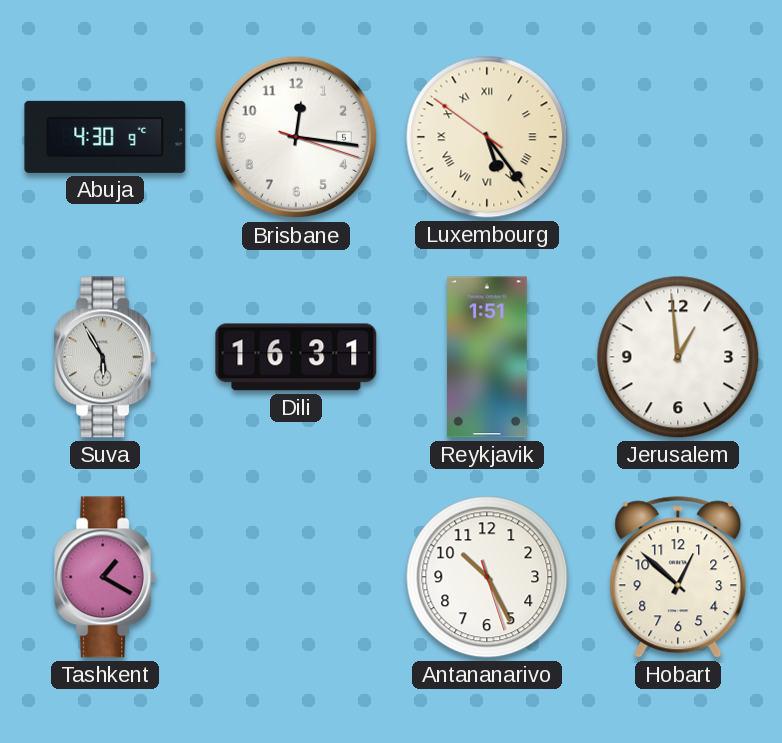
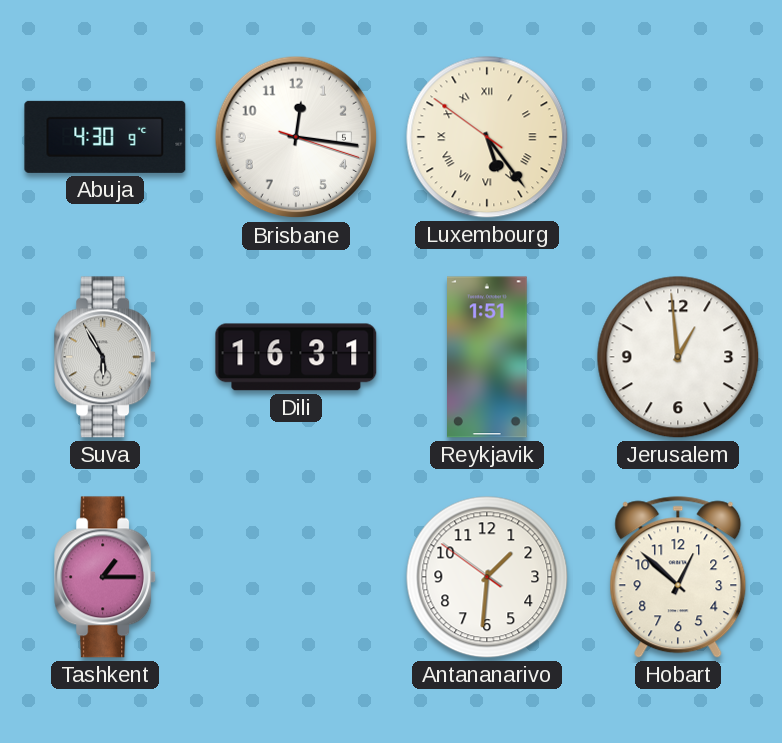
Tashkent: 1:20 -> 1:15
Antananarivo: 10:25 -> 1:30
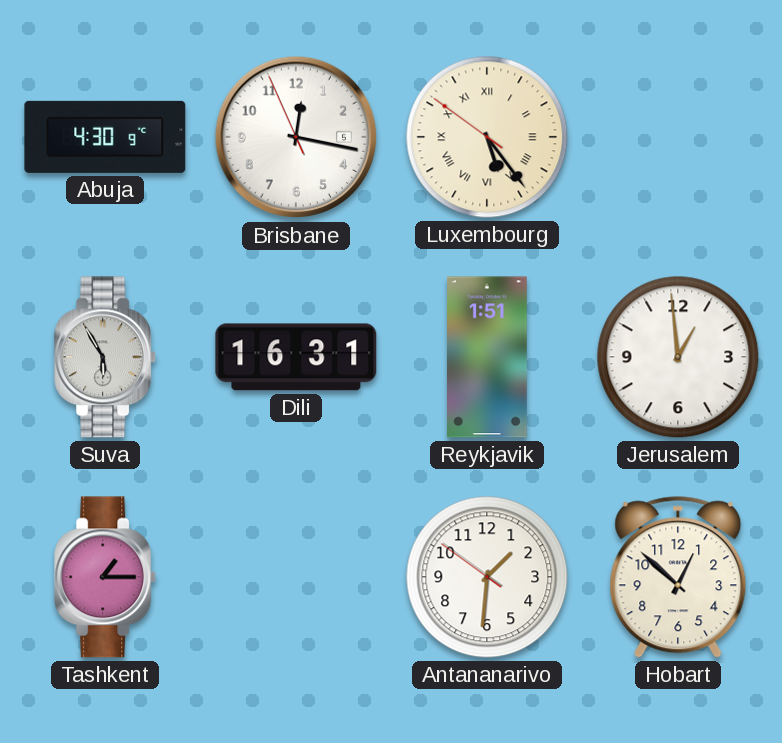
Brisbane: 12:16:18 -> 12:16:56
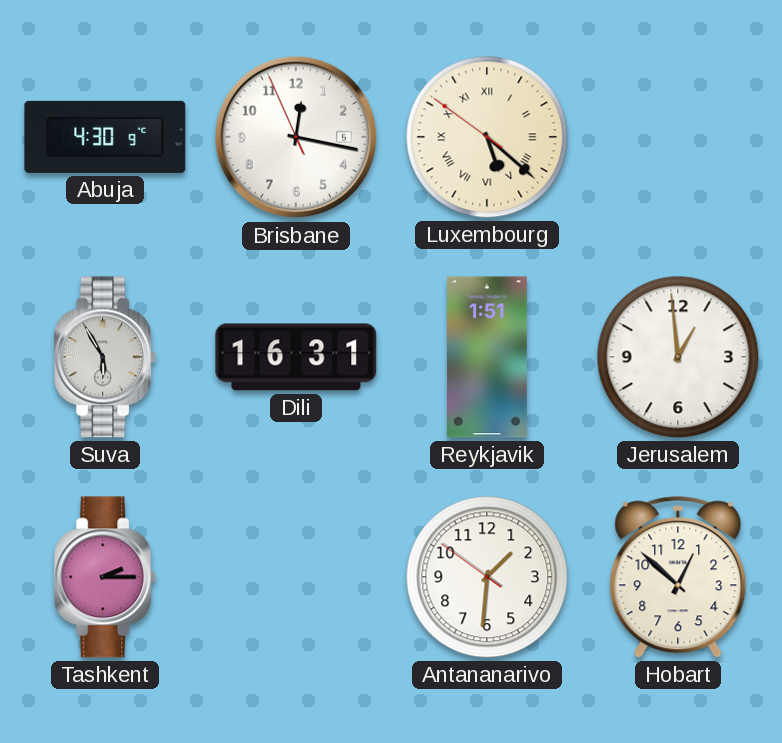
Luxembourg: 5:23 -> 5:21
Tashkent: 1:15 -> 2:15
